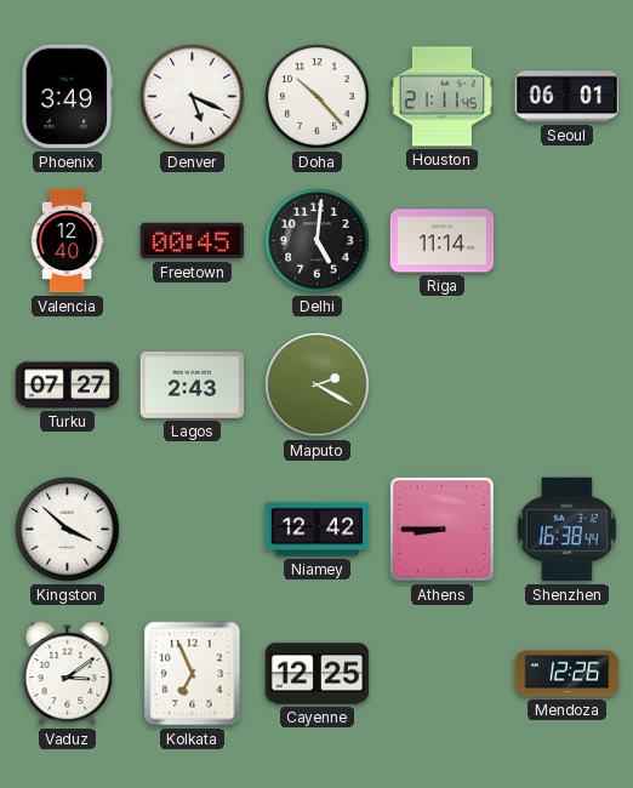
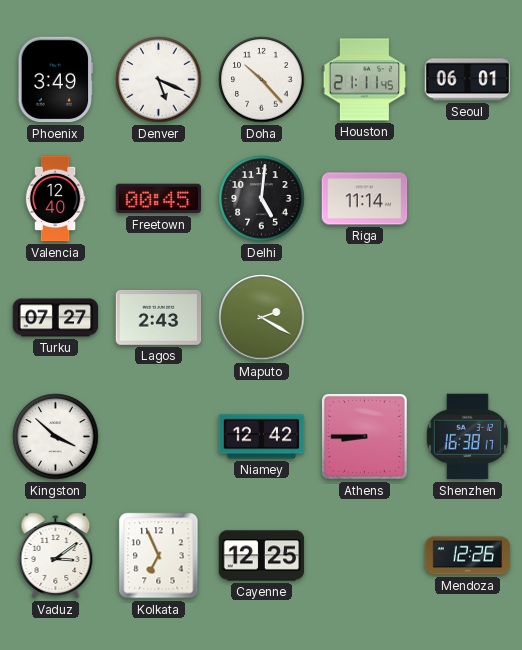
Shenzhen: 16:38:44 -> 16:38:17
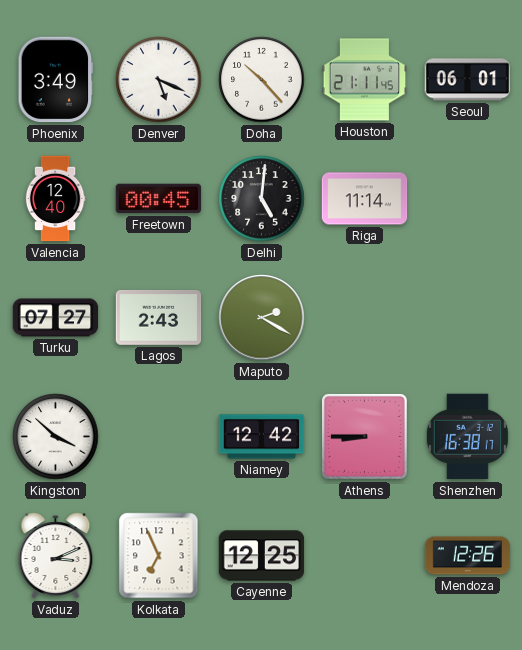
Vaduz: 3:09 -> 3:11
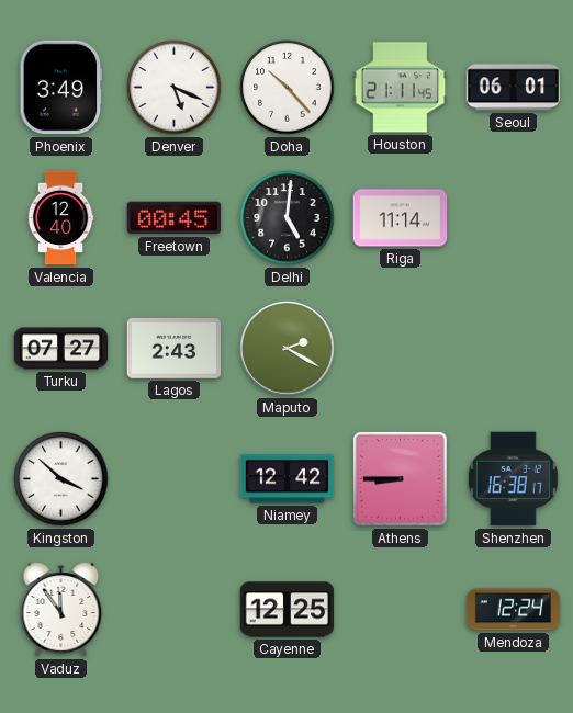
Vaduz: 3:11 -> 11:54
Kolkata: 6:56 -> none
Mendoza: 12:26 -> 12:24
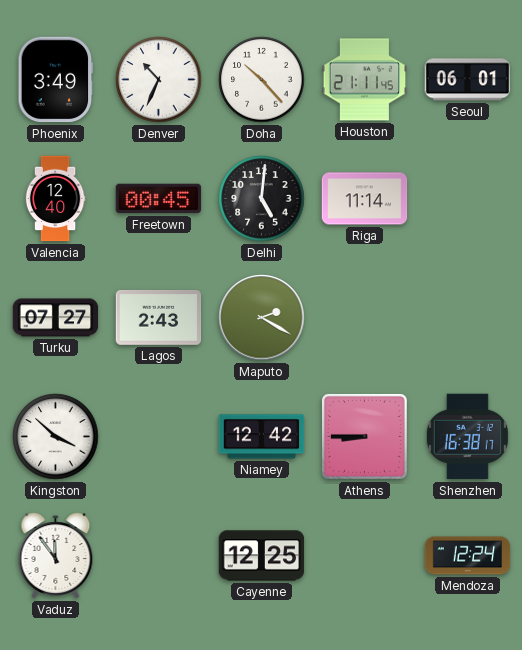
Denver: 5:19 -> 10:34
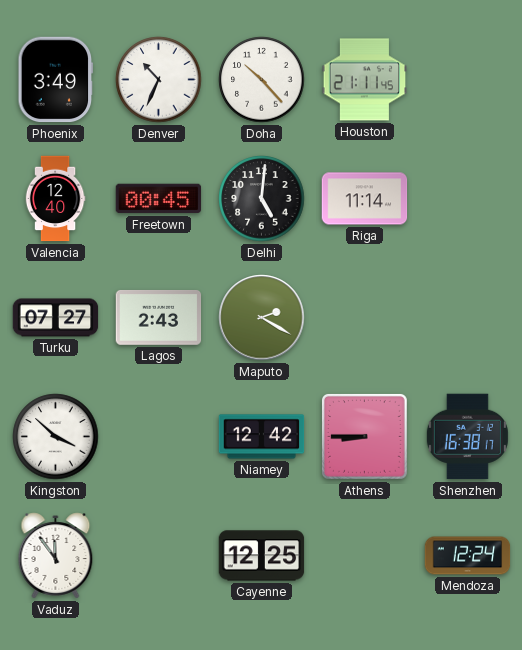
Seoul: 06:01 -> none
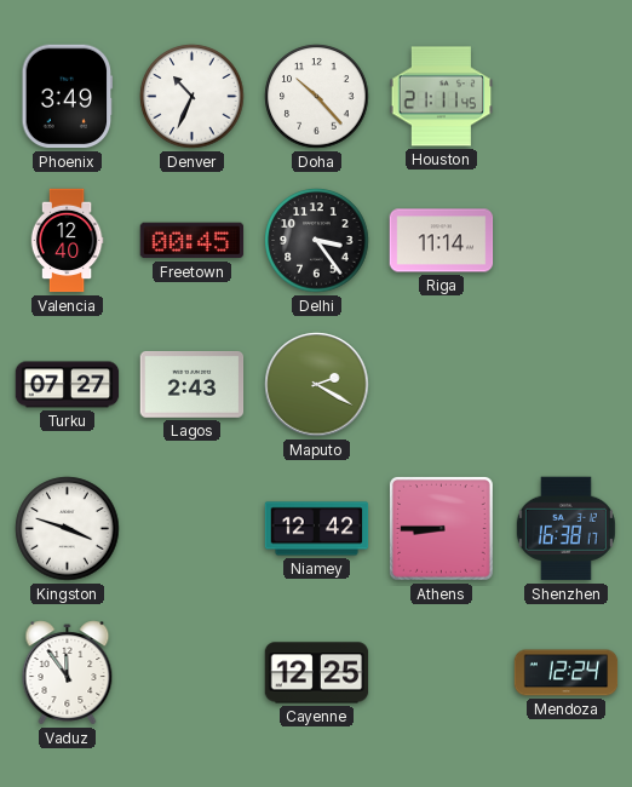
Delhi: 5:01 -> 3:24
Kingston: 3:52 -> 3:48
